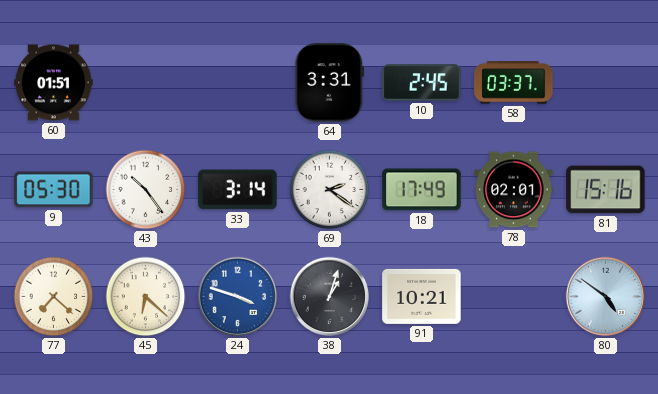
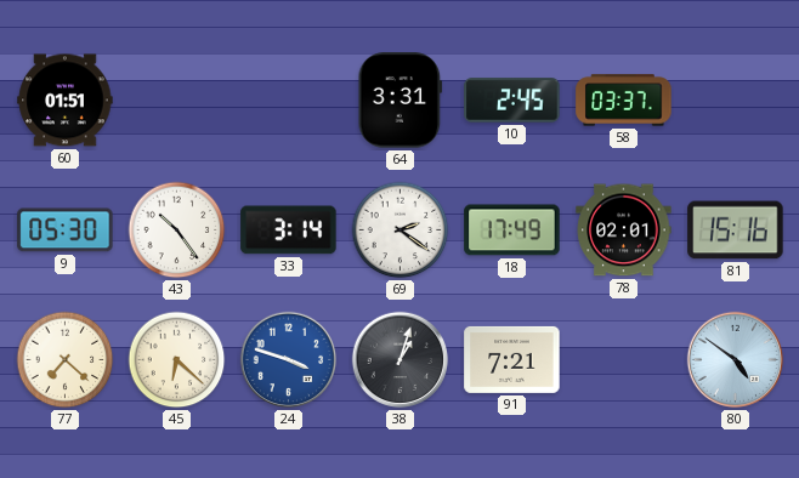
91: 10:21 -> 7:21
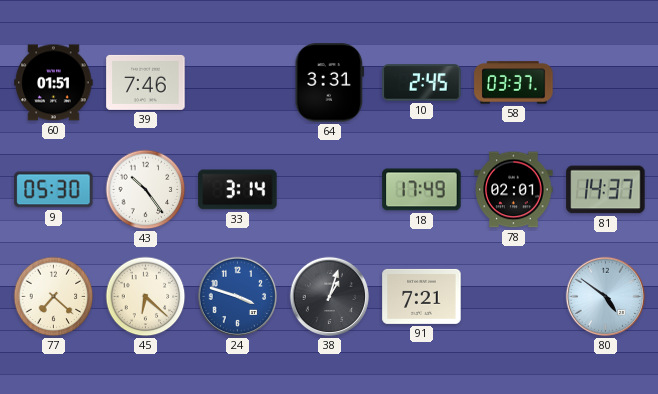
39: none -> 7:46
69: 2:21 -> none
81: 15:16 -> 14:37
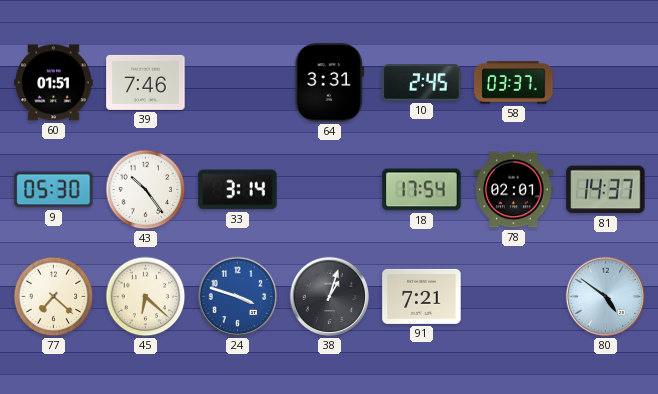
18: 17:49 -> 17:54
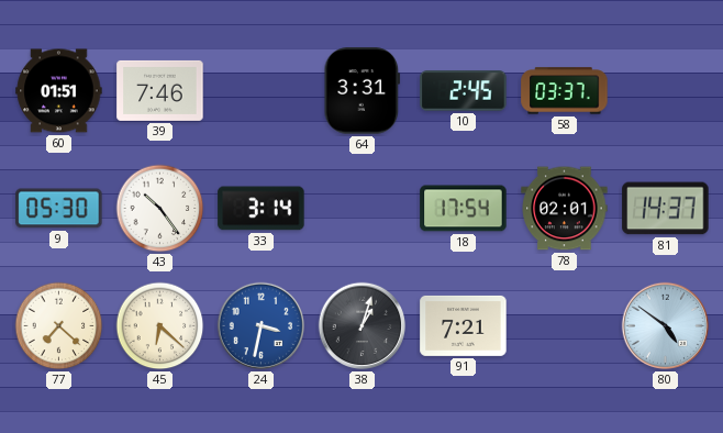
24: 3:48 -> 3:32
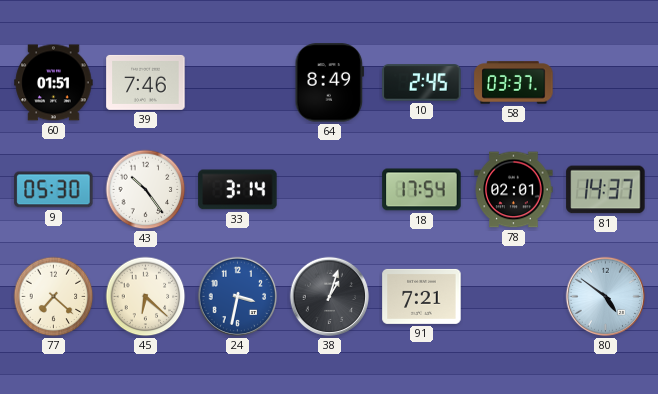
64: 3:31 -> 8:49
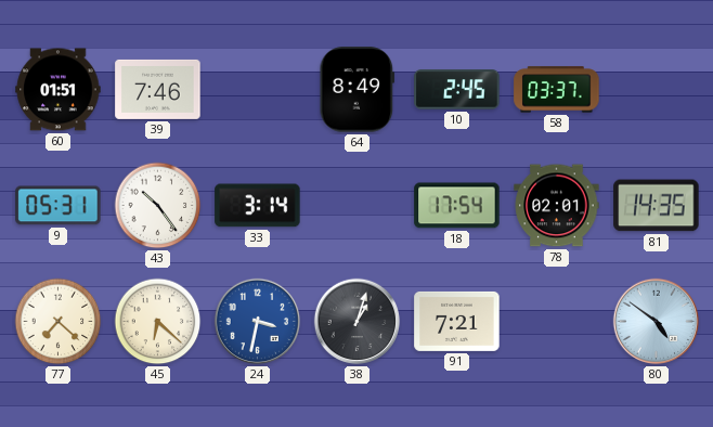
9: 05:30 -> 05:31
81: 14:37 -> 14:35
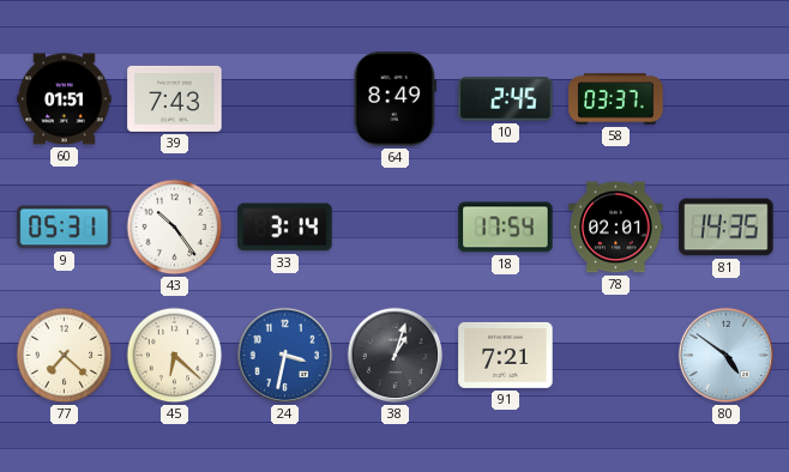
39: 7:46 -> 7:43
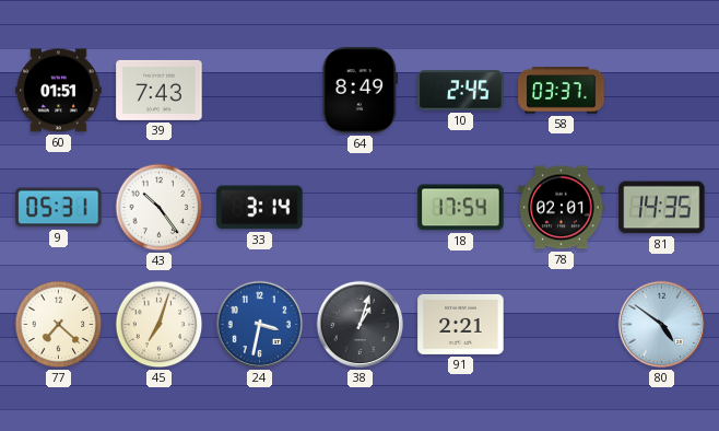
45: 6:22 -> 7:03
91: 7:21 -> 2:21
